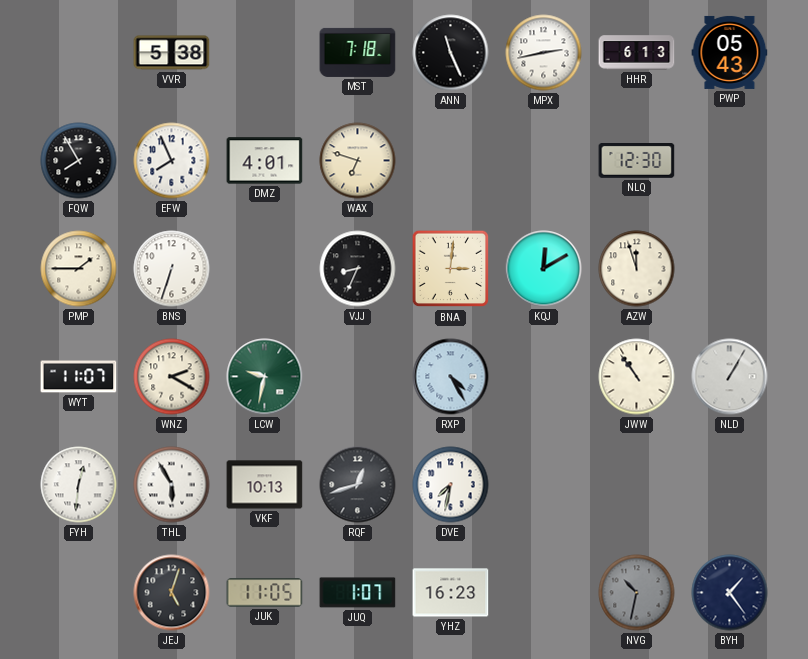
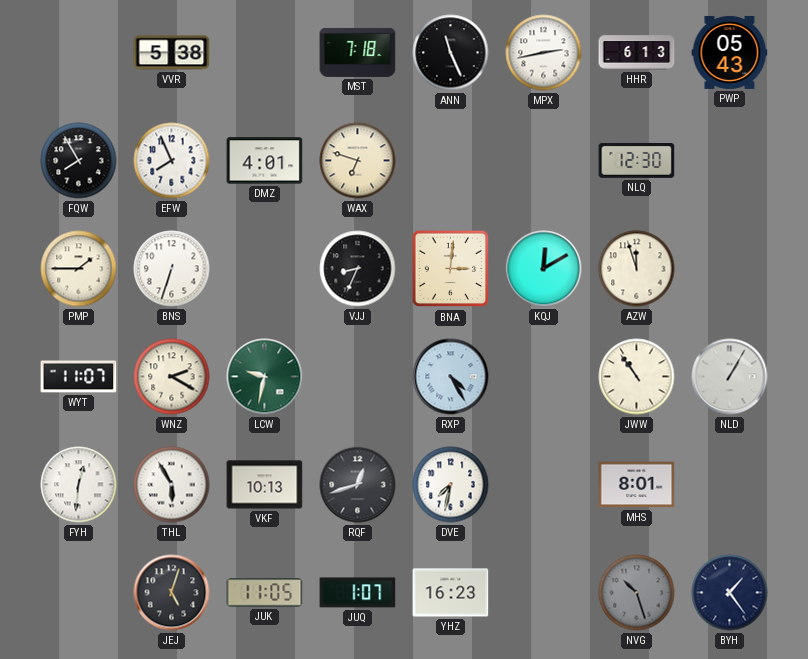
MHS: none -> 8:01
NVG: 10:32 -> 10:27
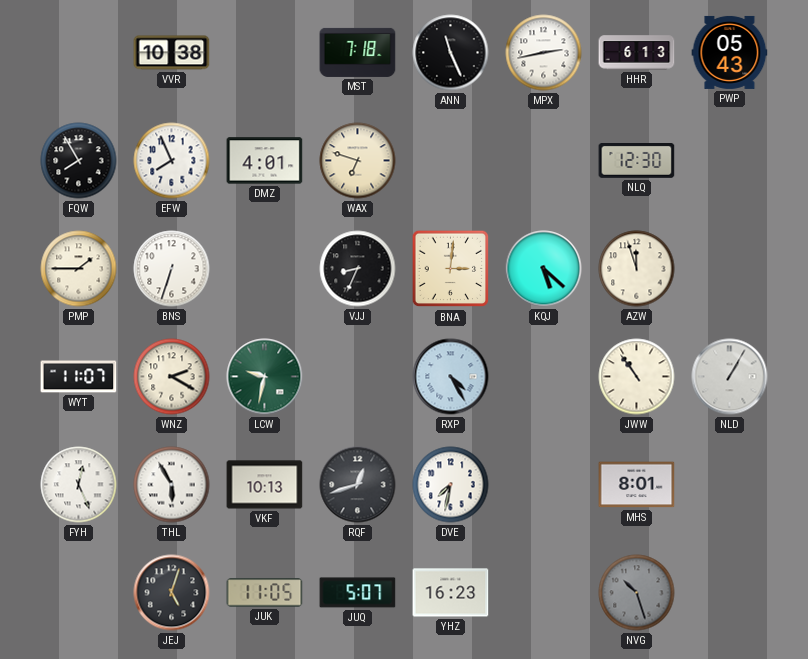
VVR: 5:38 -> 10:38
KQJ: 12:10 -> 5:22
FYH: 12:31 -> 12:26
JUQ: 1:07 -> 5:07
BYH: 1:24 -> none
